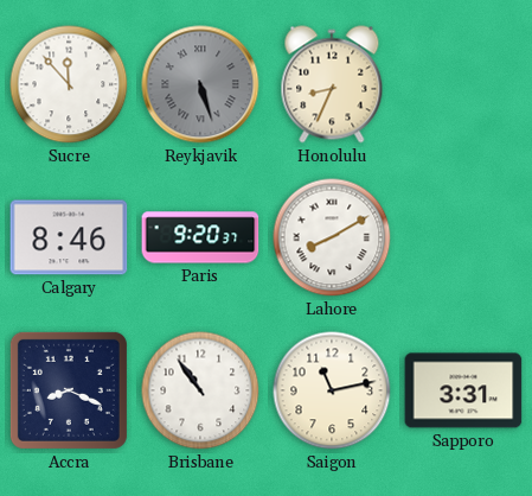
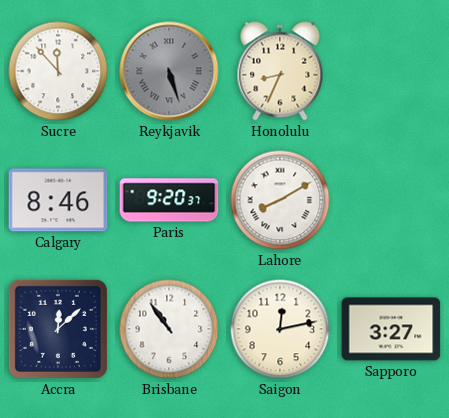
Accra: 8:19 -> 12:08
Saigon: 11:13 -> 12:13
Sapporo: 3:31 -> 3:27
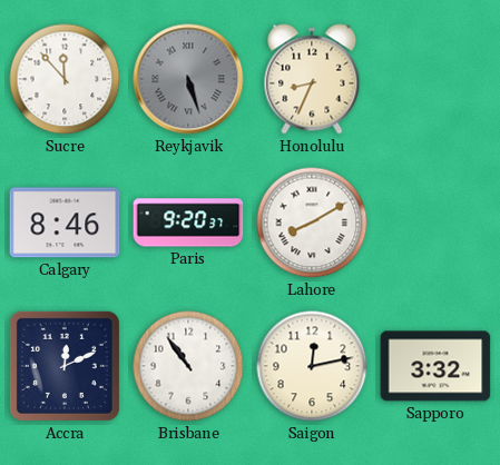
Accra: 12:08 -> 12:11
Sapporo: 3:27 -> 3:32
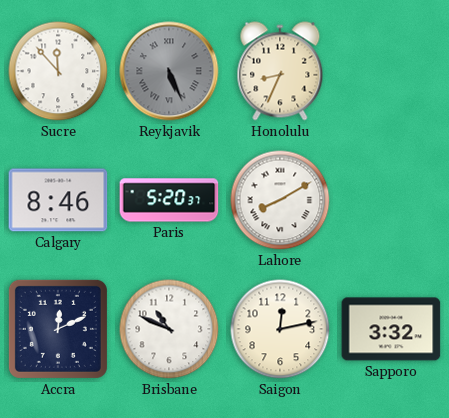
Reykjavik: 5:27 -> 5:26
Paris: 9:20 -> 5:20
Brisbane: 10:54 -> 10:49
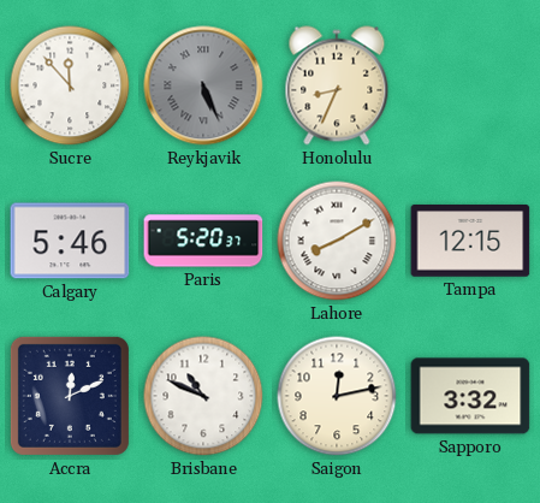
Calgary: 8:46 -> 5:46
Tampa: none -> 12:15
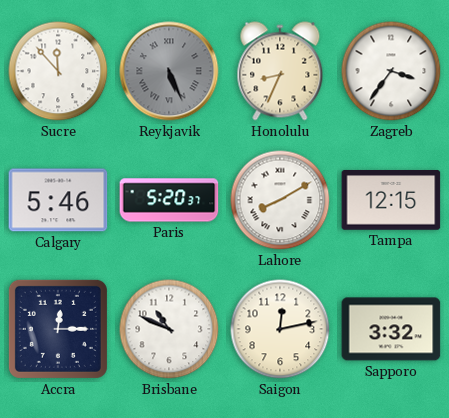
Zagreb: none -> 3:36
Accra: 12:11 -> 12:15
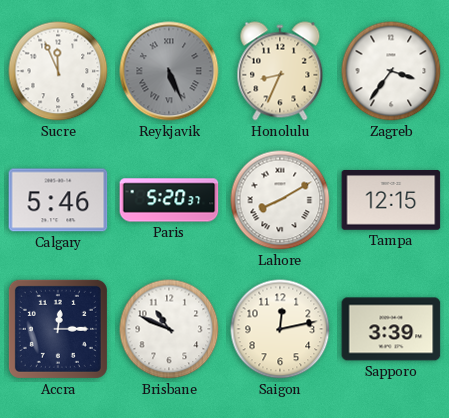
Sucre: 11:53 -> 11:56
Sapporo: 3:32 -> 3:39
